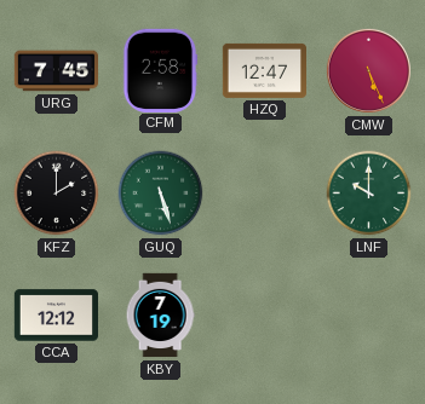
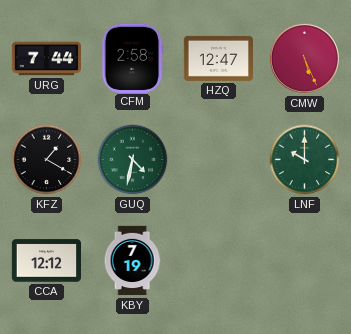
URG: 7:45 -> 7:44
KFZ: 2:00 -> 1:20
GUQ: 5:27 -> 4:32
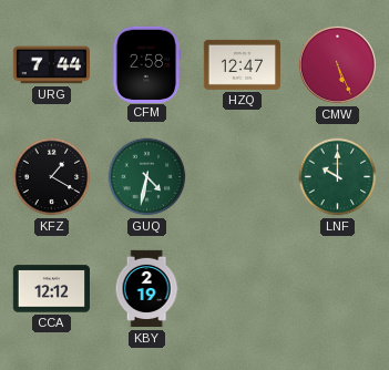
KBY: 7:19 -> 2:19
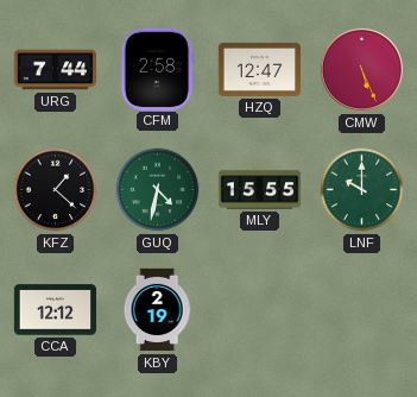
KFZ: 1:20 -> 1:22
MLY: none -> 15:55
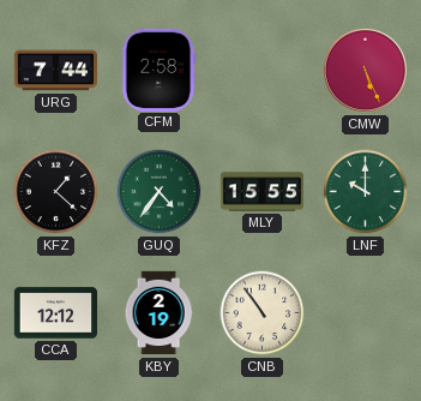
HZQ: 12:47 -> none
GUQ: 4:32 -> 4:36
CNB: none -> 10:54
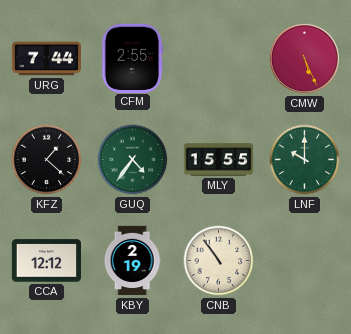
CFM: 2:58 -> 2:55
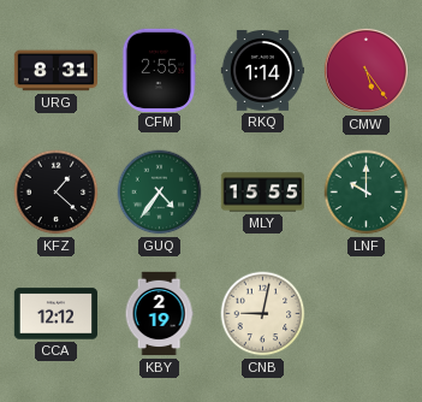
URG: 7:44 -> 8:31
RKQ: none -> 1:14
CMW: 5:26 -> 5:24
CNB: 10:54 -> 9:02
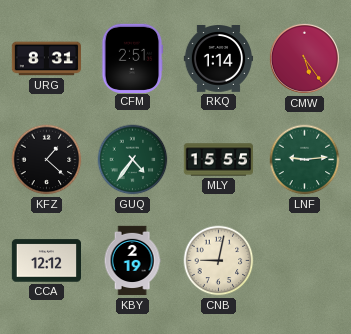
CFM: 2:55 -> 2:51
LNF: 10:00 -> 9:14
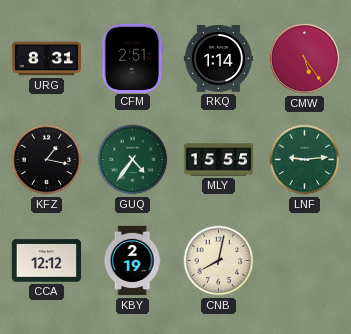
KFZ: 1:22 -> 1:17
CNB: 9:02 -> 8:02
